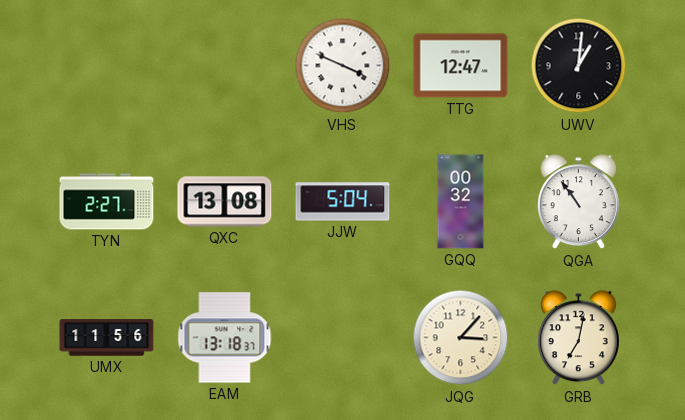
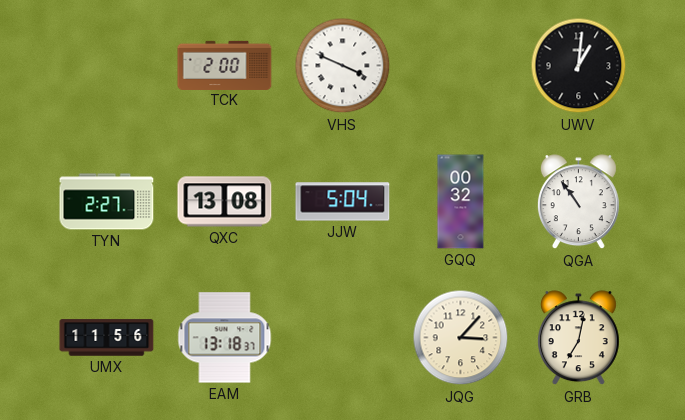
TCK: none -> 2:00
TTG: 12:47 -> none
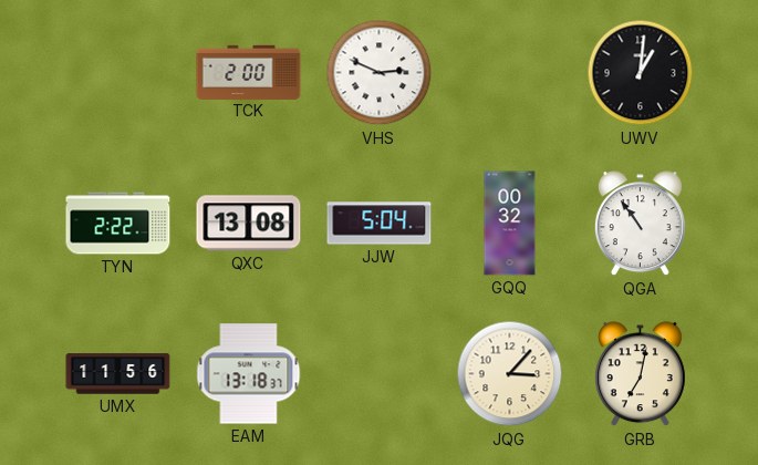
VHS: 3:49 -> 2:49
TYN: 2:27 -> 2:22
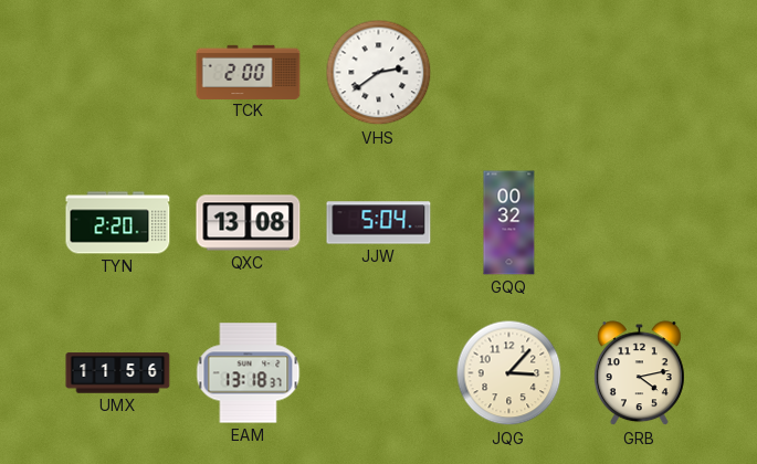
VHS: 2:49 -> 2:39
UWV: 1:01 -> none
TYN: 2:22 -> 2:20
QGA: 10:54 -> none
GRB: 7:02 -> 4:13
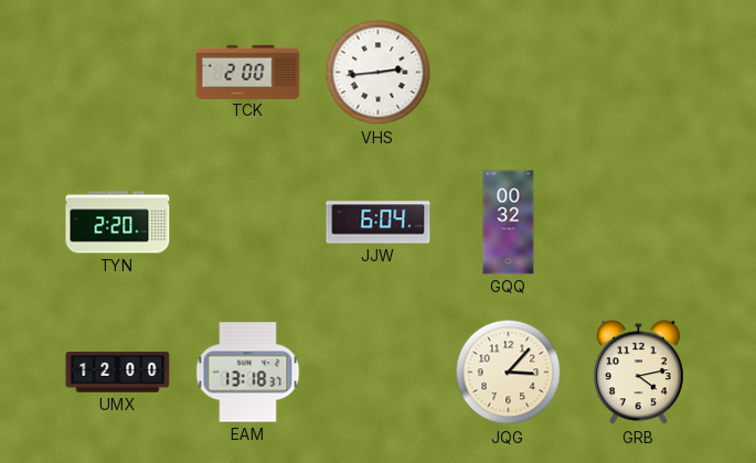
VHS: 2:39 -> 2:44
QXC: 13:08 -> none
JJW: 5:04 -> 6:04
UMX: 11:56 -> 12:00
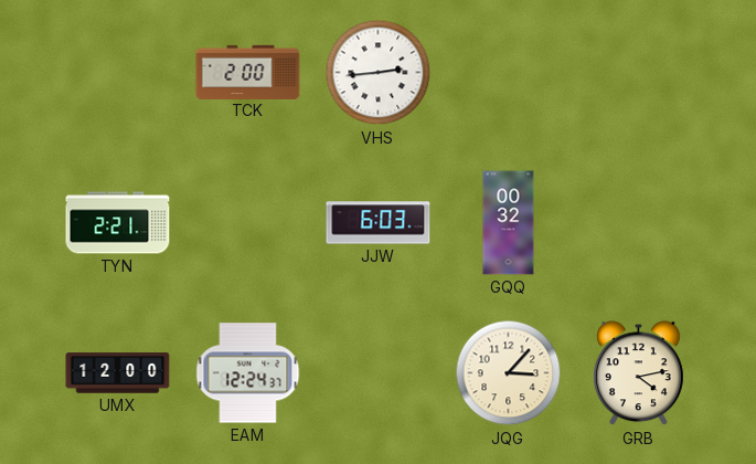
TYN: 2:20 -> 2:21
JJW: 6:04 -> 6:03
EAM: 13:18 -> 12:24
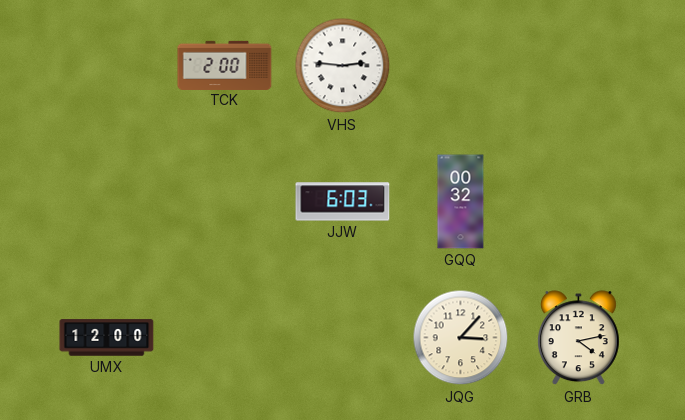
VHS: 2:44 -> 2:46
TYN: 2:21 -> none
EAM: 12:24 -> none
